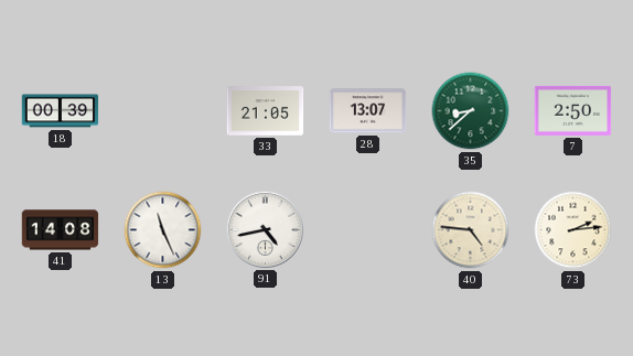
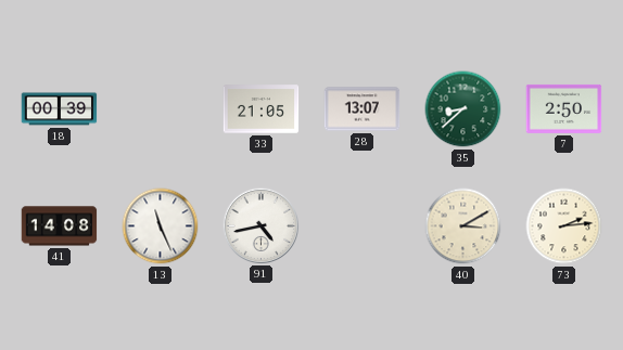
40: 4:46 -> 3:10
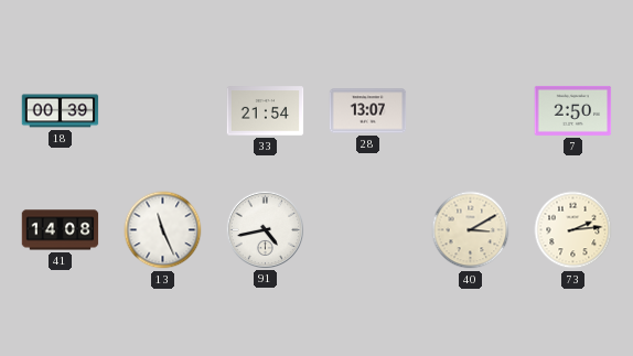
33: 21:05 -> 21:54
35: 8:38 -> none
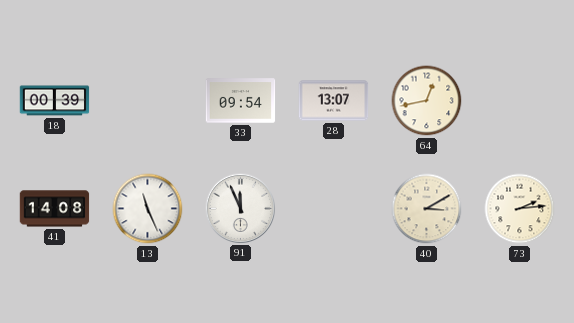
33: 21:54 -> 09:54
64: none -> 12:43
7: 2:50 -> none
91: 4:43 -> 11:56
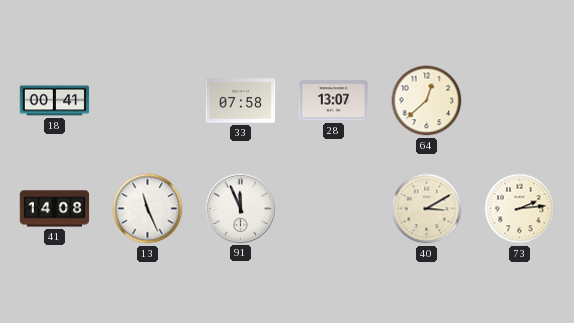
18: 00:39 -> 00:41
33: 09:54 -> 07:58
64: 12:43 -> 12:38
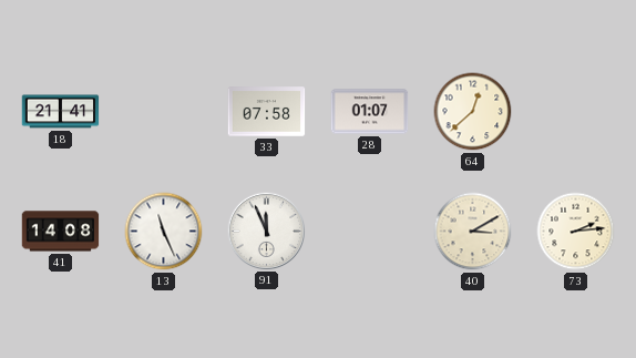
18: 00:41 -> 21:41
28: 13:07 -> 01:07
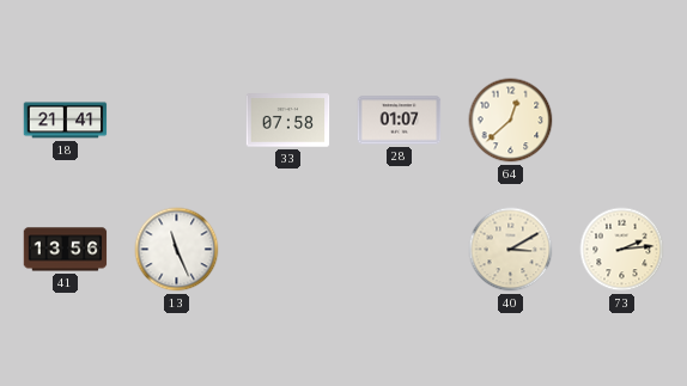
41: 14:08 -> 13:56
91: 11:56 -> none
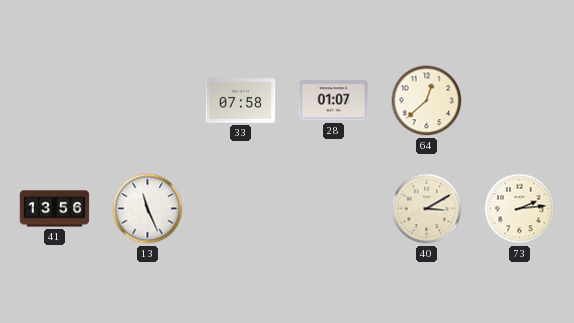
18: 21:41 -> none
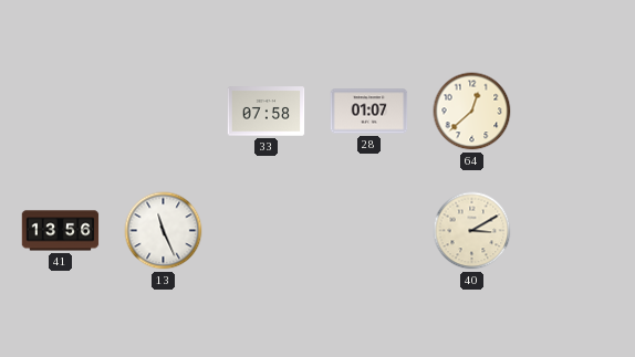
73: 2:14 -> none
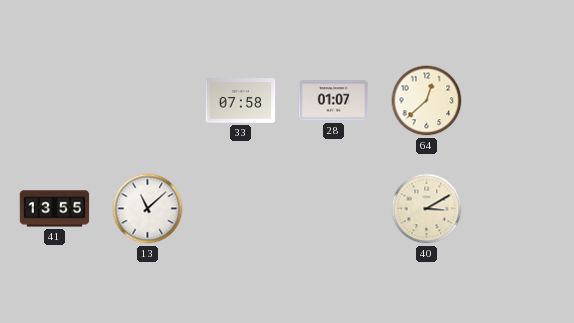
41: 13:56 -> 13:55
13: 11:26 -> 11:08
